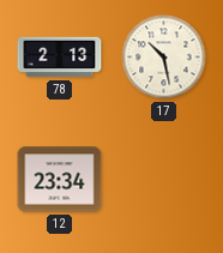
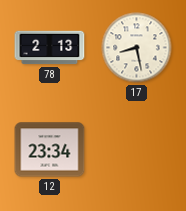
17: 10:28 -> 8:28
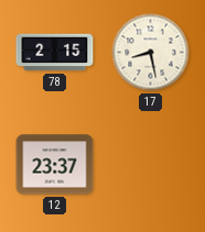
78: 2:13 -> 2:15
12: 23:34 -> 23:37
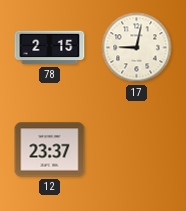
17: 8:28 -> 9:02
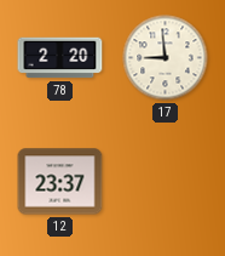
78: 2:15 -> 2:20
17: 9:02 -> 8:59
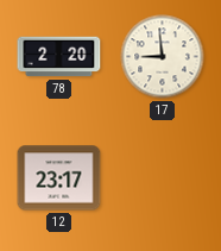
12: 23:37 -> 23:17
